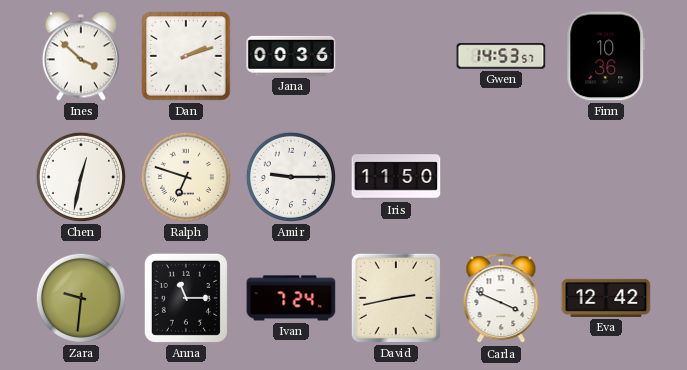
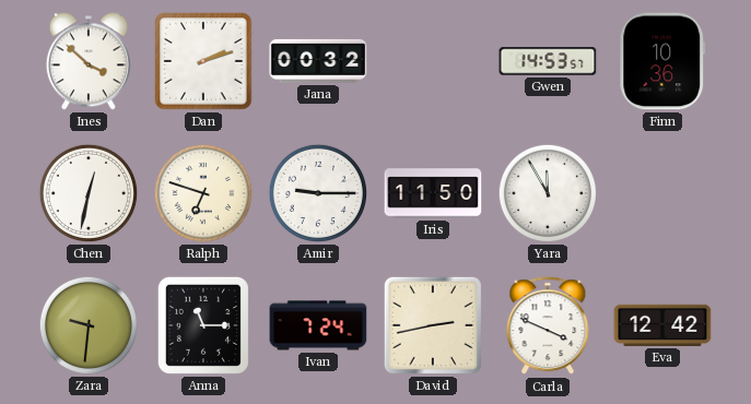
Jana: 00:36 -> 00:32
Yara: none -> 11:55
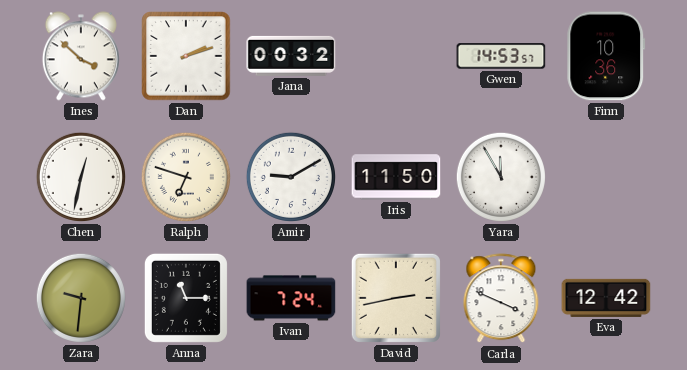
Amir: 9:15 -> 9:10
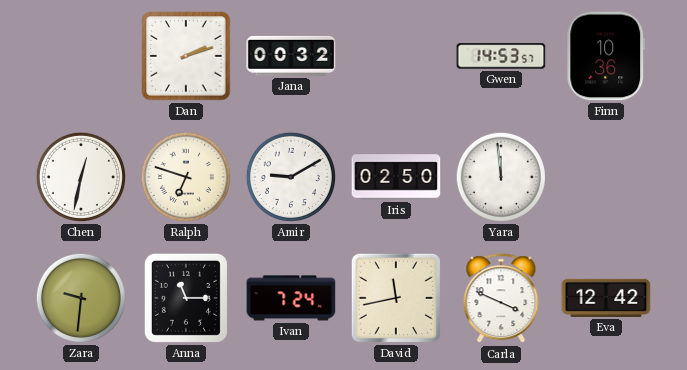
Ines: 3:52 -> none
Iris: 11:50 -> 02:50
Yara: 11:55 -> 11:59
David: 2:43 -> 11:43
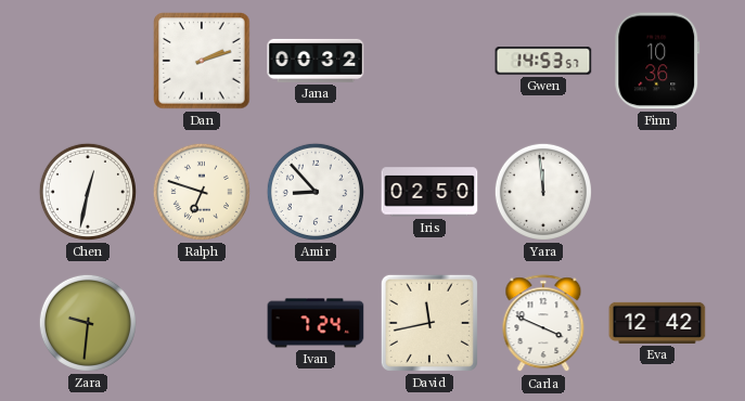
Amir: 9:10 -> 8:53
Anna: 11:15 -> none
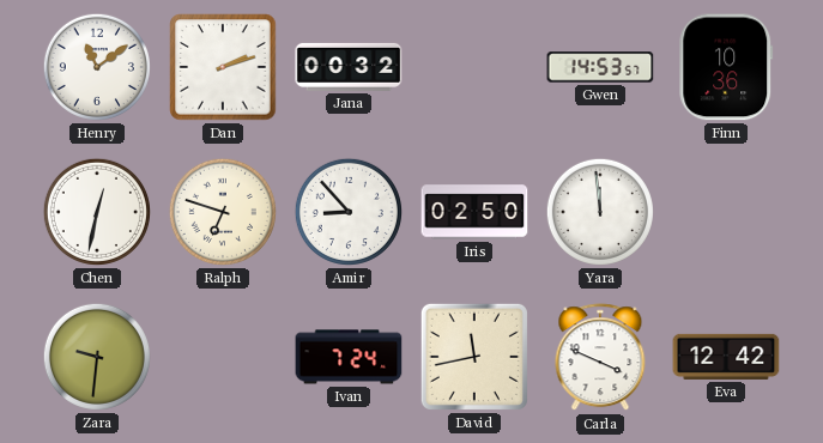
Henry: none -> 11:09
